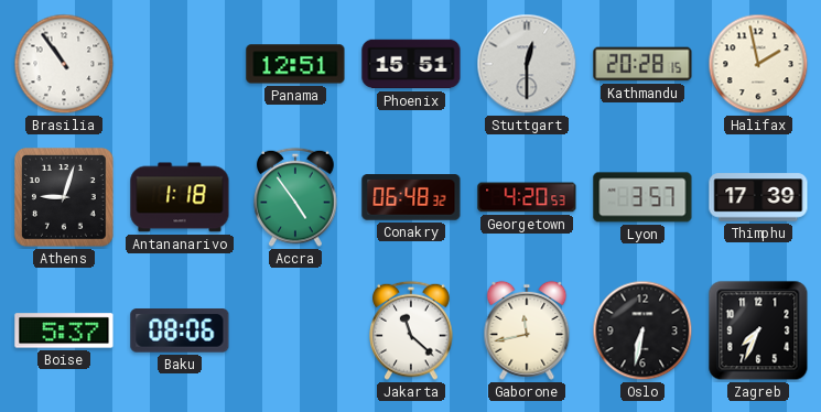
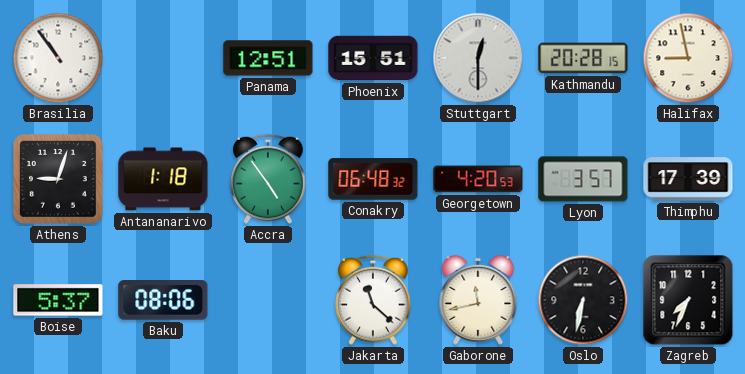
Halifax: 1:58 -> 8:58
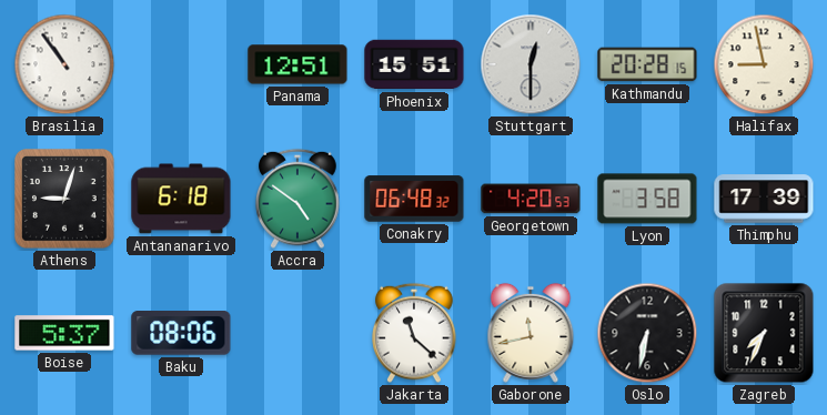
Antananarivo: 1:18 -> 6:18
Accra: 4:54 -> 4:51
Lyon: 3:57 -> 3:58
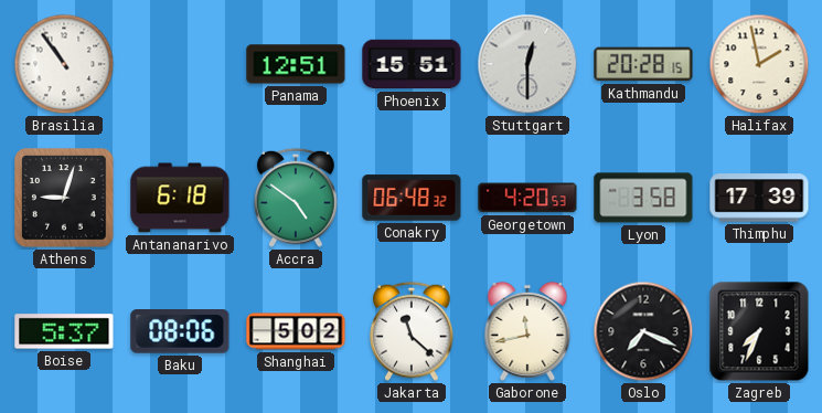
Halifax: 8:58 -> 1:58
Shanghai: none -> 5:02
Oslo: 6:32 -> 7:19
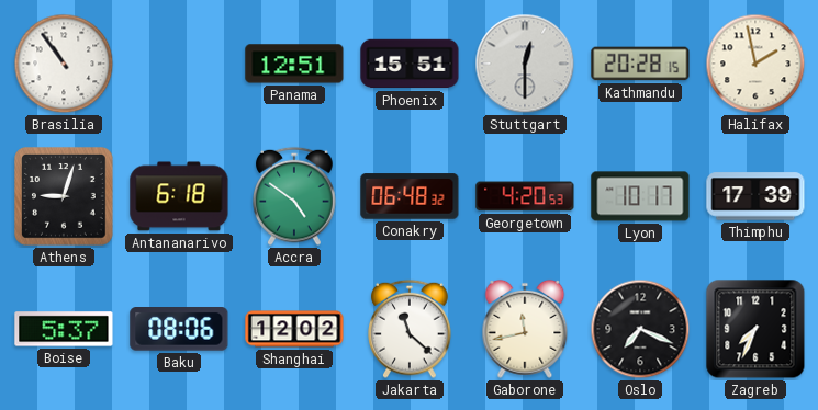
Lyon: 3:58 -> 10:17
Shanghai: 5:02 -> 12:02
